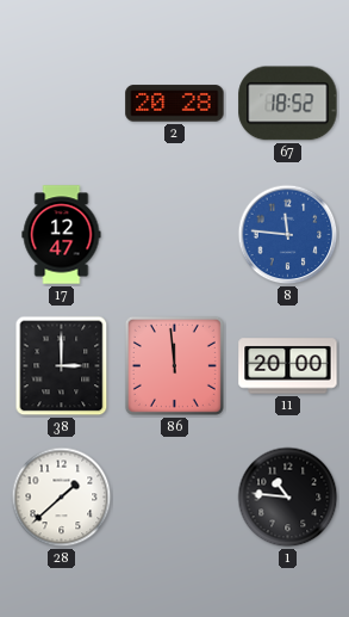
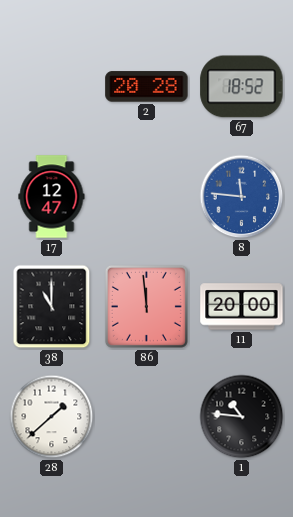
38: 3:00 -> 11:00
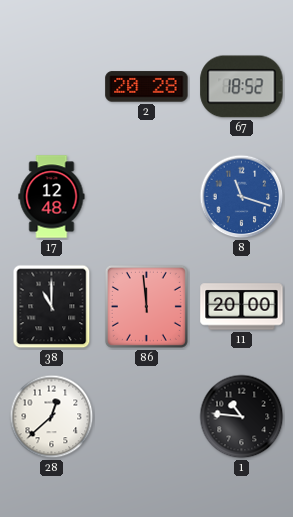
17: 12:47 -> 12:48
8: 11:46 -> 11:18
28: 1:38 -> 12:38
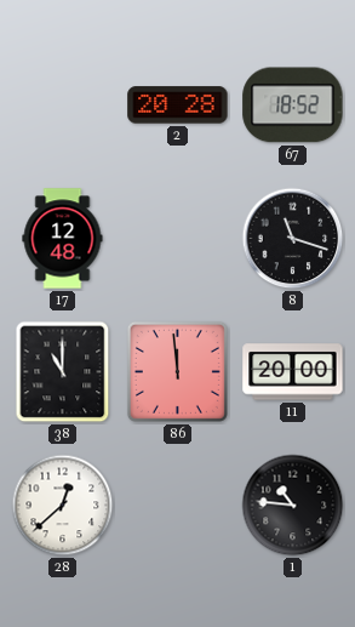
8 dial: blue -> black
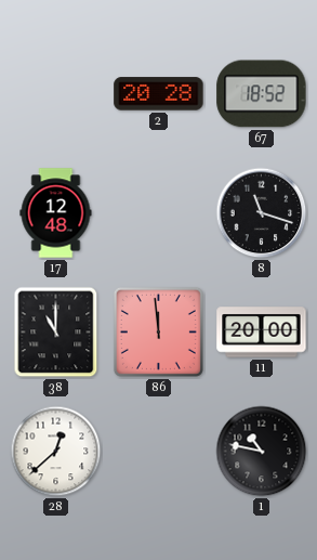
1: 10:46 -> 10:47
